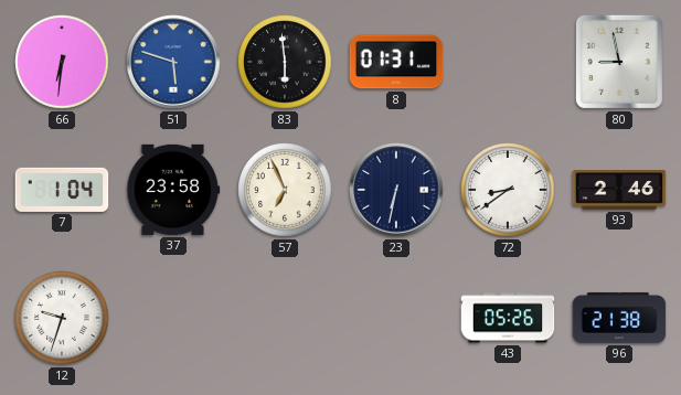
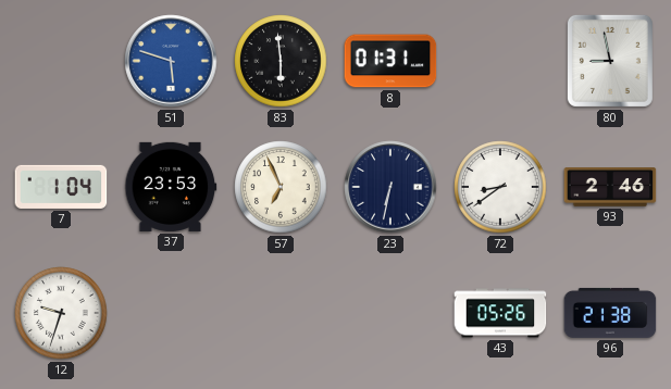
66: 6:31 -> none
37: 23:58 -> 23:53
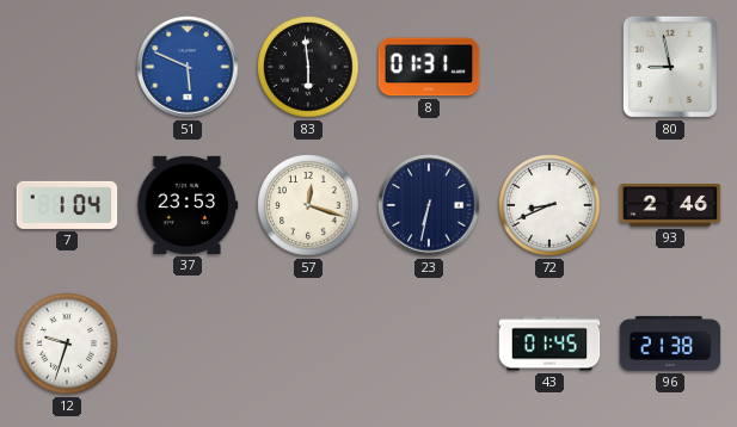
51: 5:48 -> 5:49
57: 6:56 -> 12:18
72: 8:39 -> 8:41
43: 05:26 -> 01:45
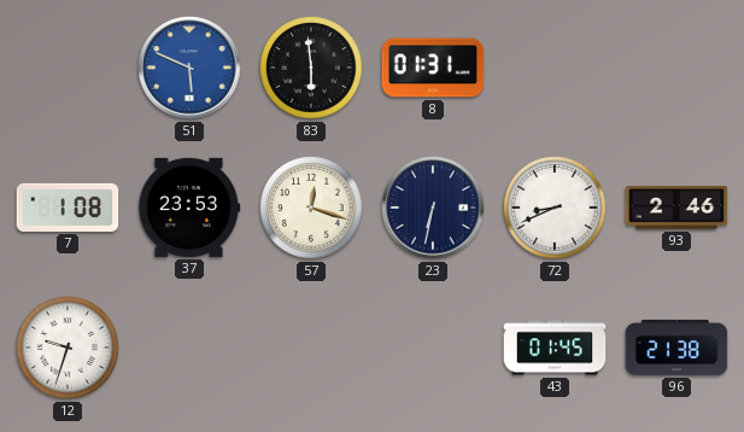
80: 8:58 -> none
7: 1:04 -> 1:08
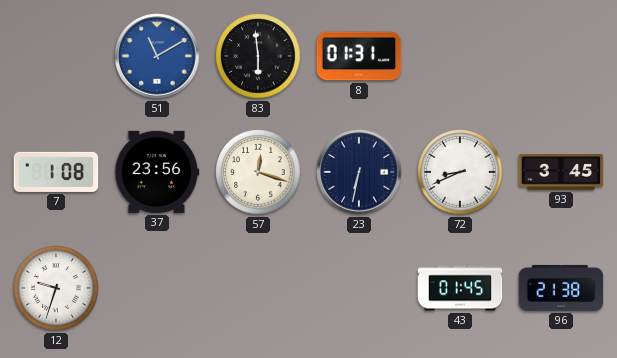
51: 5:49 -> 11:10
37: 23:53 -> 23:56
93: 2:46 -> 3:45
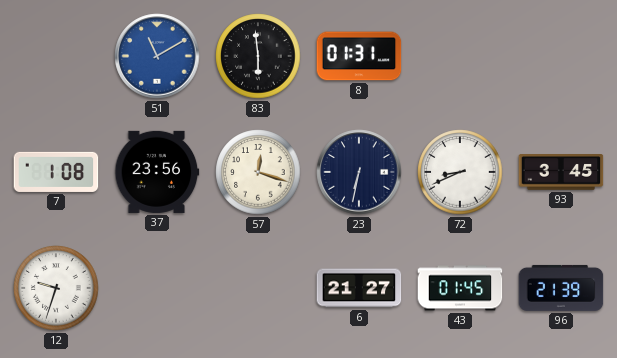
6: none -> 21:27
96: 21:38 -> 21:39
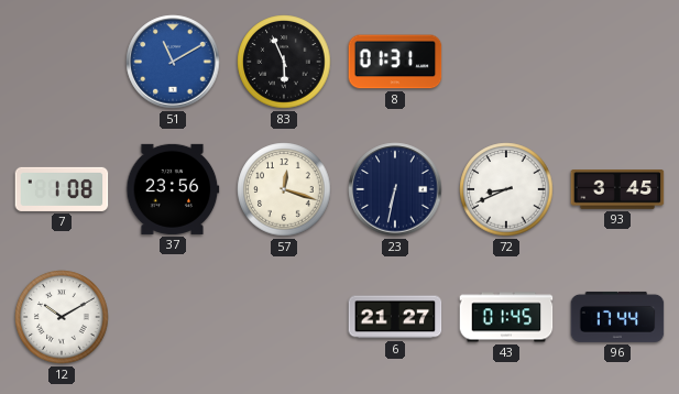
83: 5:59 -> 5:56
12: 9:33 -> 10:10
96: 21:39 -> 17:44
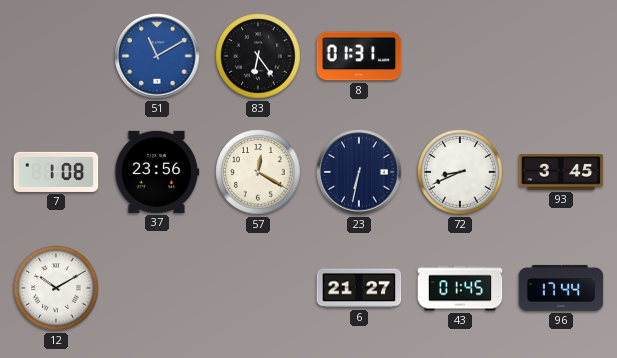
83: 5:56 -> 6:24
57: 12:18 -> 12:20
